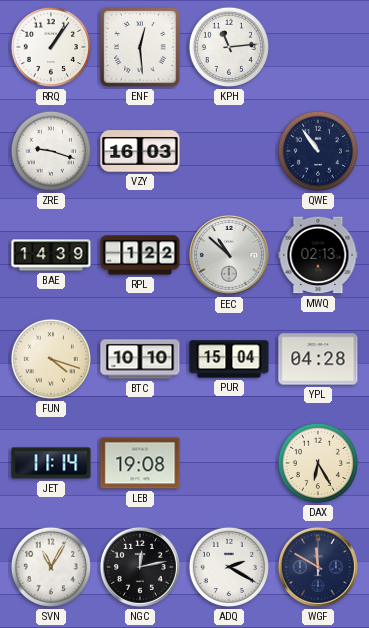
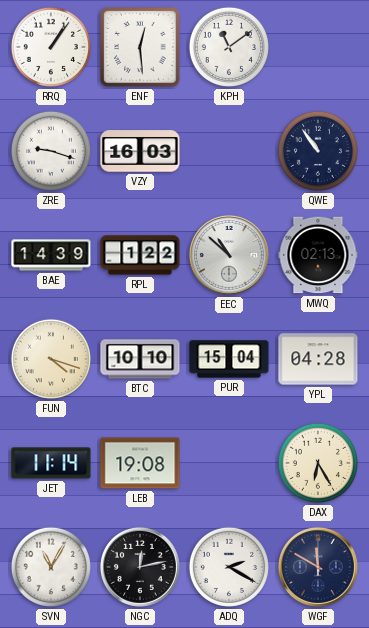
KPH: 11:14 -> 11:09
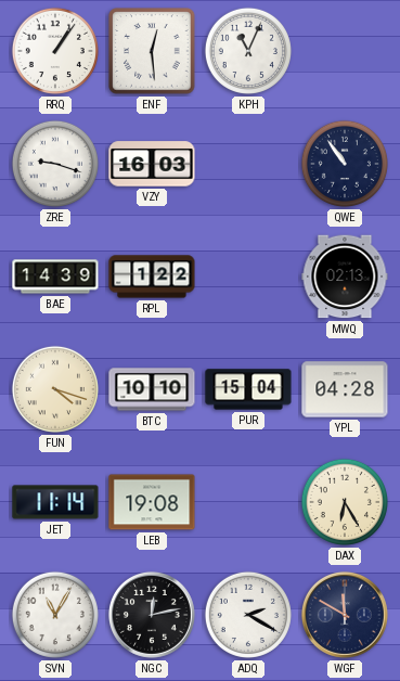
KPH: 11:09 -> 11:04
EEC: 10:52 -> none
